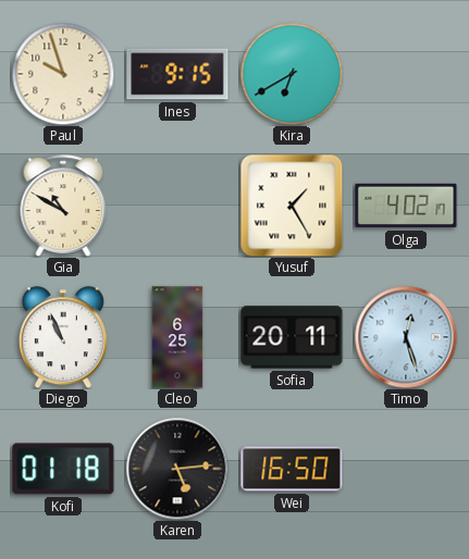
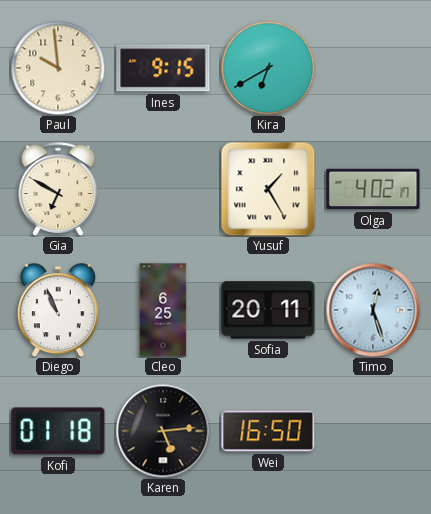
Paul: 9:57 -> 9:59
Gia: 10:50 -> 6:50
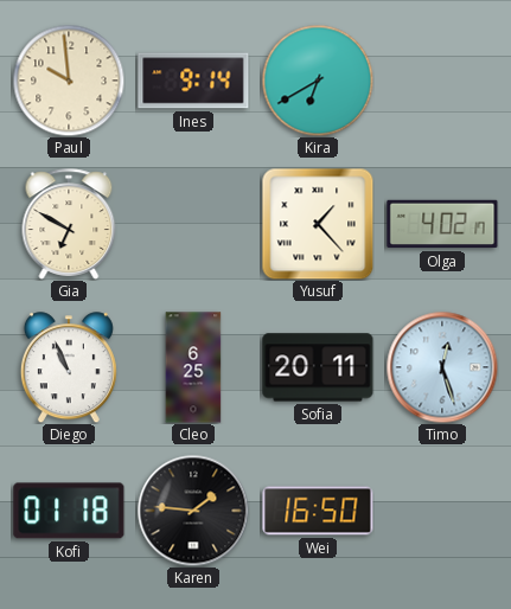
Ines: 9:15 -> 9:14
Yusuf: 1:25 -> 1:23
Karen: 5:14 -> 1:46
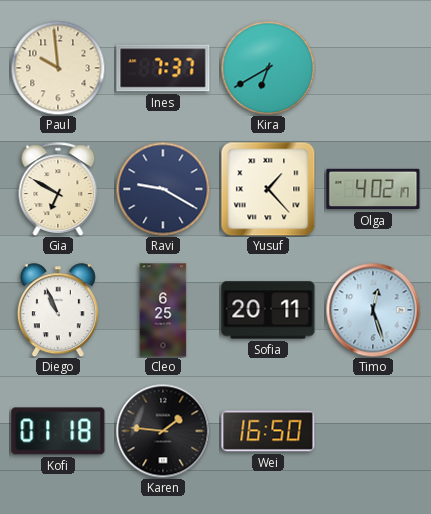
Ines: 9:14 -> 7:37
Ravi: none -> 9:20
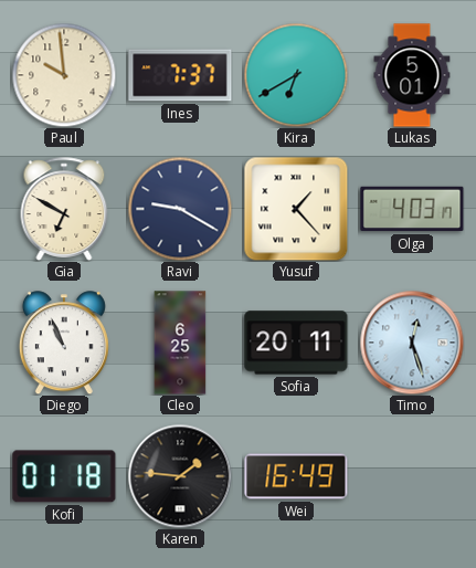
Lukas: none -> 5:01
Olga: 4:02 -> 4:03
Wei: 16:50 -> 16:49
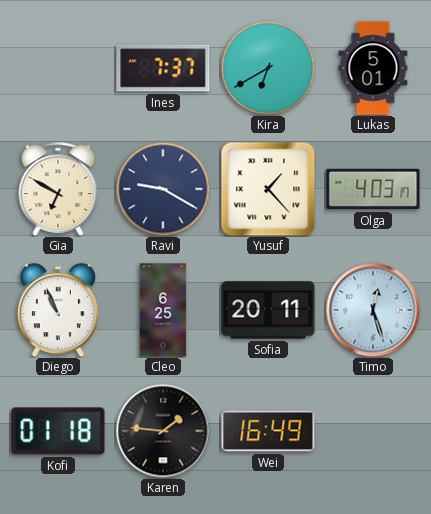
Paul: 9:59 -> none
